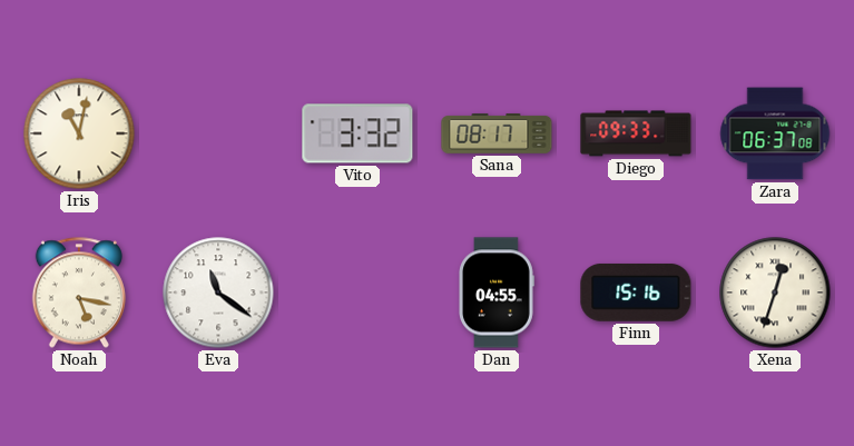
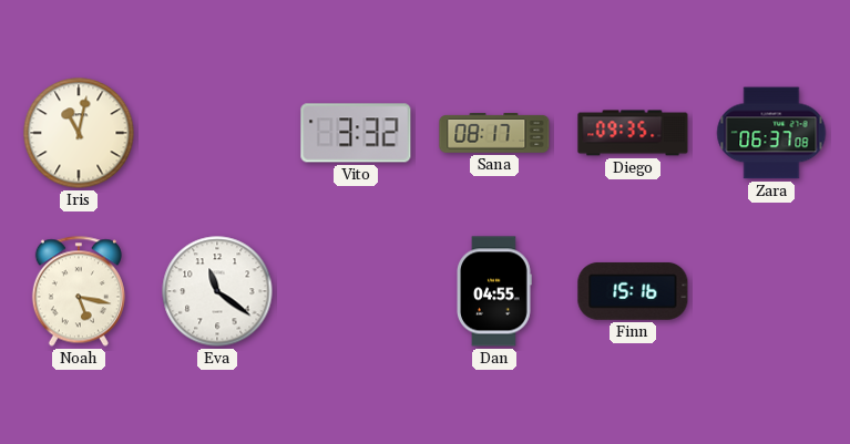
Diego: 09:33 -> 09:35
Xena: 12:33 -> none
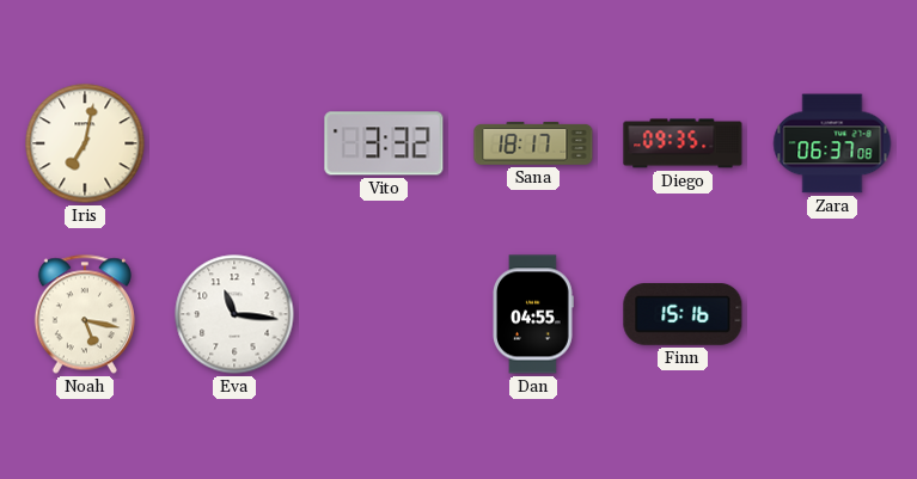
Iris: 11:02 -> 7:02
Sana: 08:17 -> 18:17
Eva: 11:21 -> 11:16
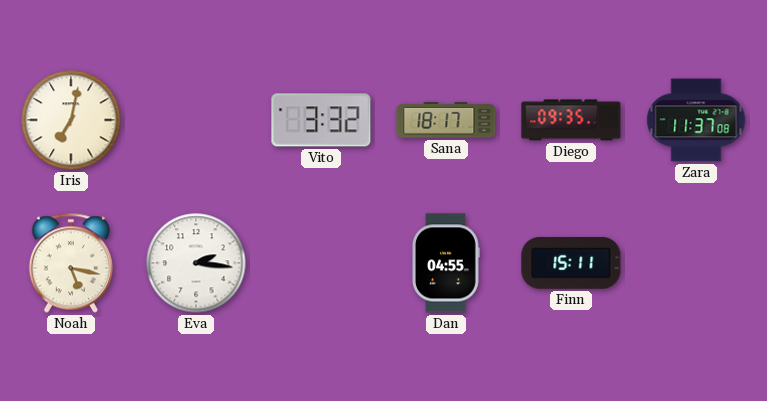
Zara: 06:37 -> 11:37
Eva: 11:16 -> 2:16
Finn: 15:16 -> 15:11
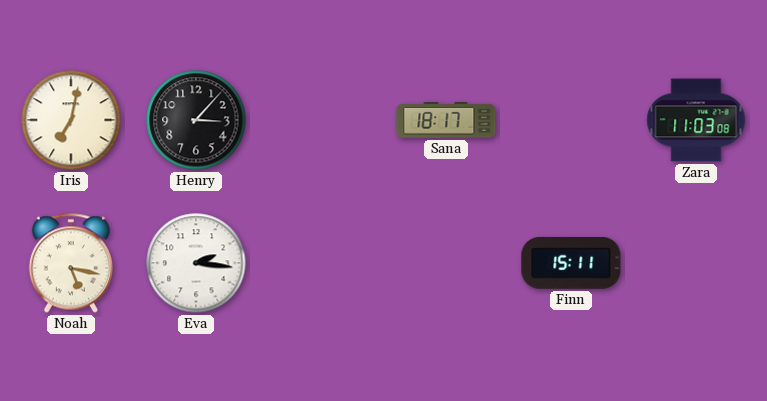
Henry: none -> 3:07
Vito: 3:32 -> none
Diego: 09:35 -> none
Zara: 11:37 -> 11:03
Dan: 04:55 -> none
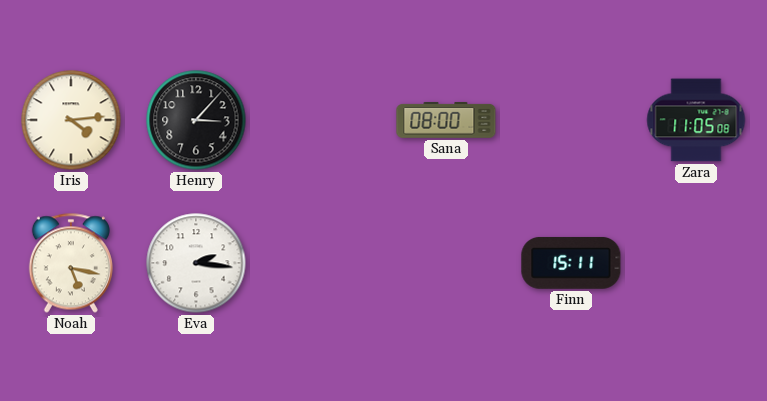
Iris: 7:02 -> 4:14
Sana: 18:17 -> 08:00
Zara: 11:03 -> 11:05
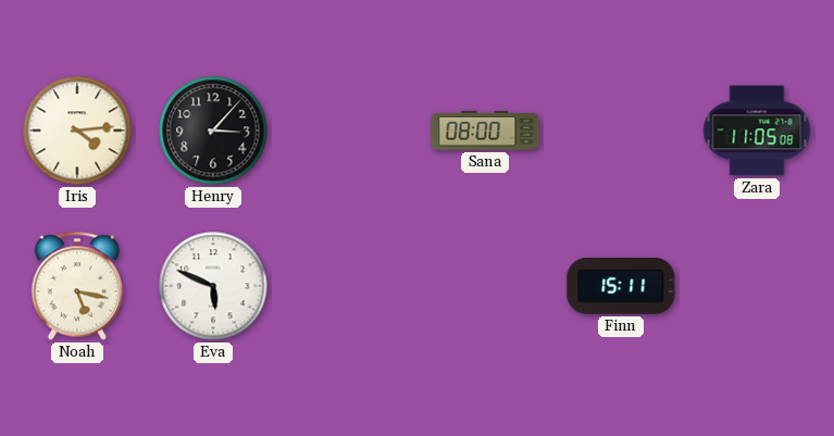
Eva: 2:16 -> 5:49
